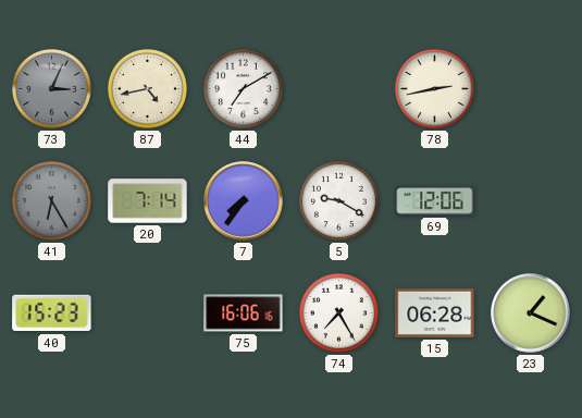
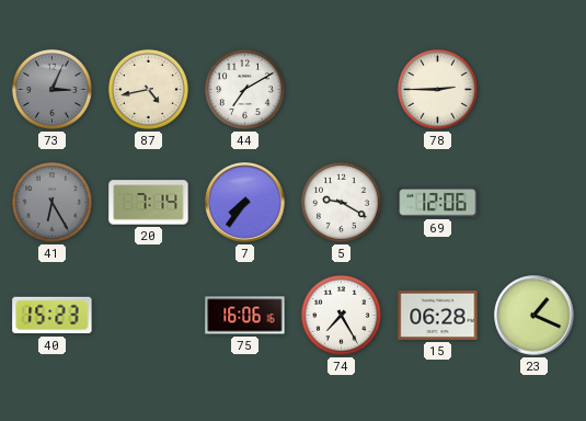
78: 2:43 -> 2:45
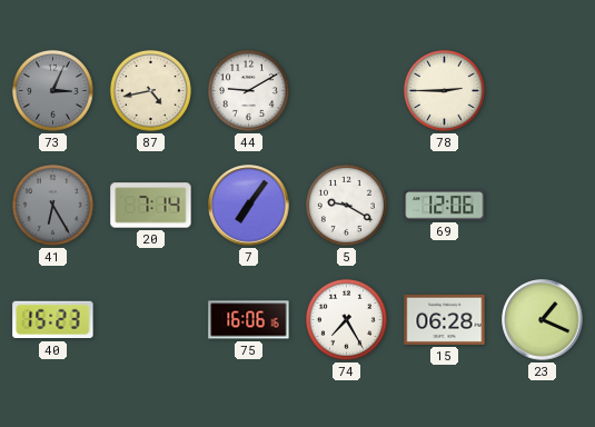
44: 7:10 -> 9:10
7: 7:36 -> 7:06
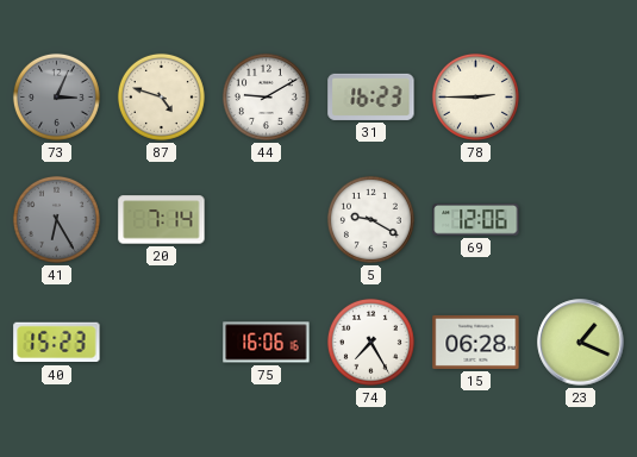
87: 4:43 -> 4:48
31: none -> 16:23
7: 7:06 -> none
